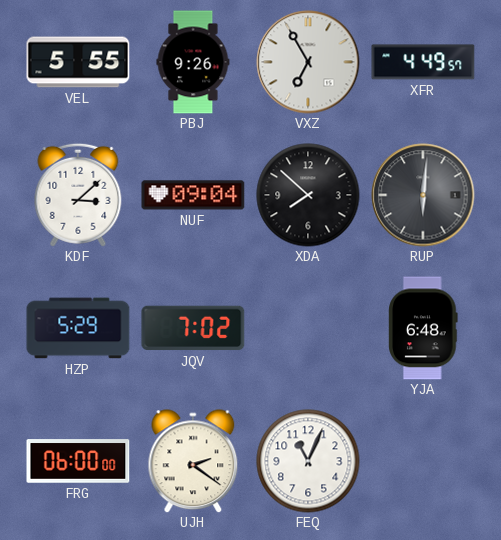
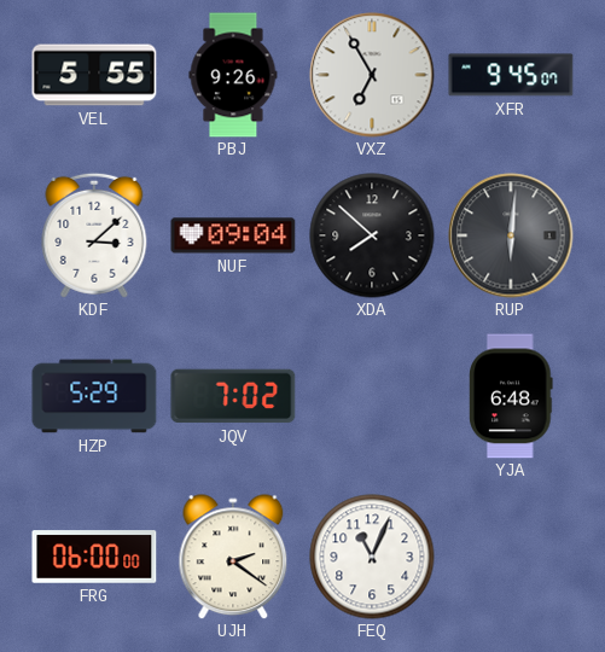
XFR: 4:49 -> 9:45
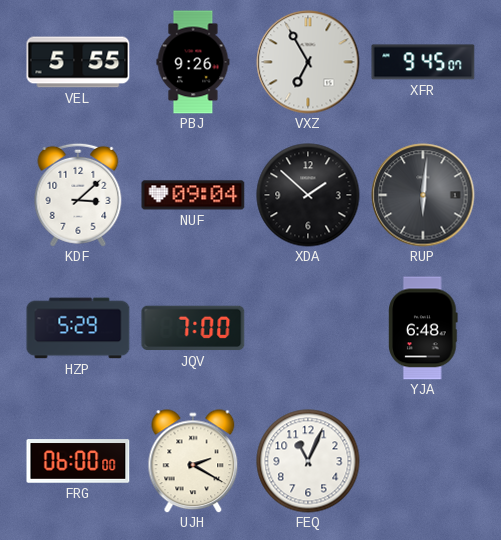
XDA: 7:52 -> 1:52
JQV: 7:02 -> 7:00
UJH: 2:21 -> 2:20
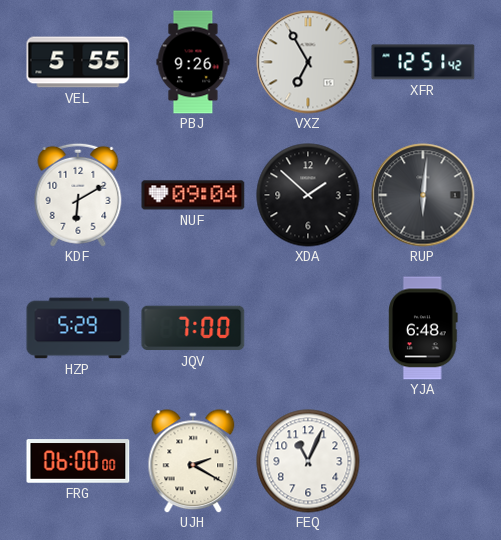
XFR: 9:45 -> 12:51
KDF: 3:08 -> 6:10
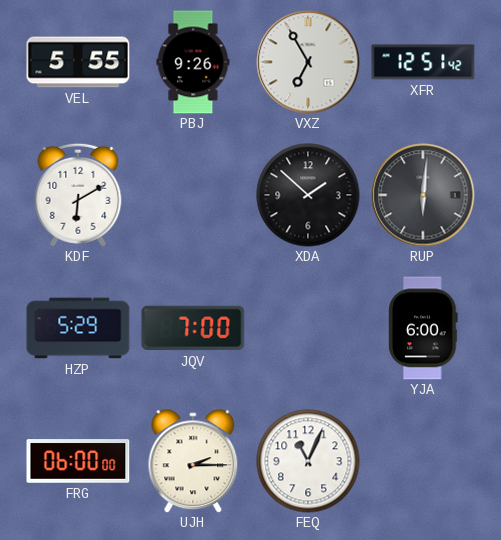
NUF: 09:04 -> none
YJA: 6:48 -> 6:00
UJH: 2:20 -> 2:15
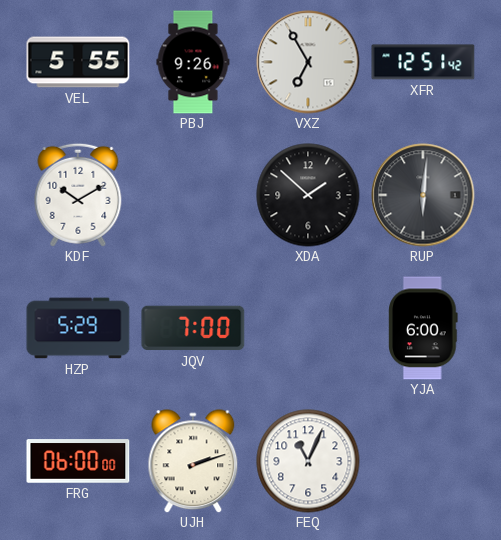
KDF: 6:10 -> 10:10
UJH: 2:15 -> 2:12
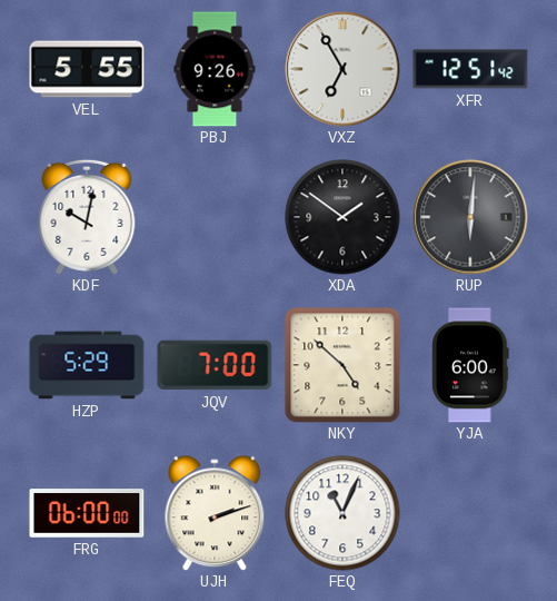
KDF: 10:10 -> 10:02
XDA: 1:52 -> 1:51
NKY: none -> 4:52
